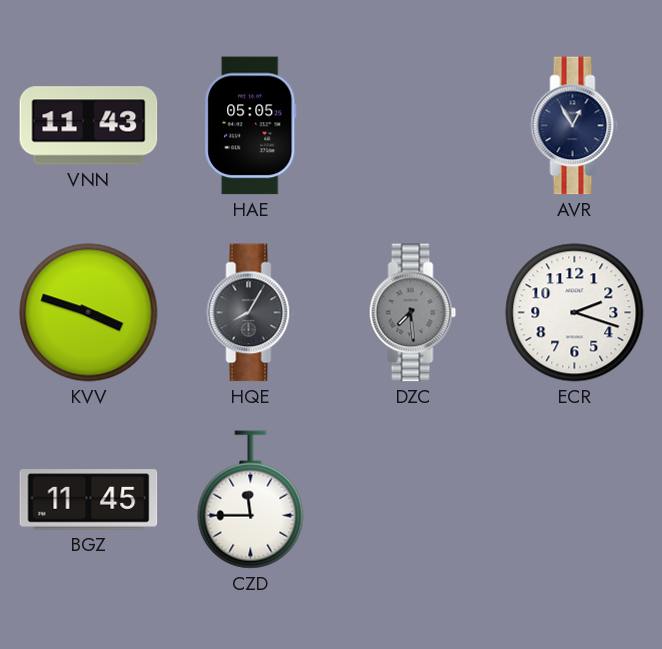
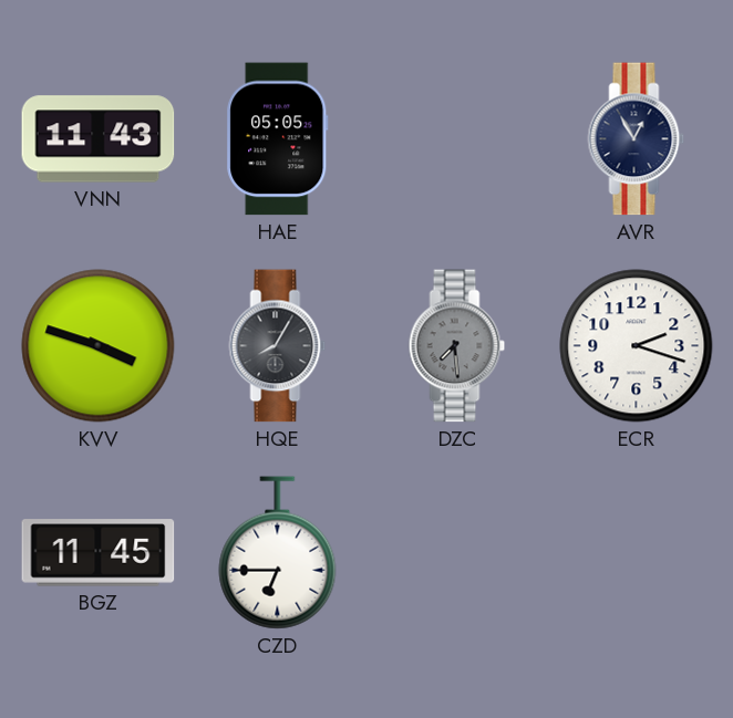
CZD: 11:45 -> 6:45
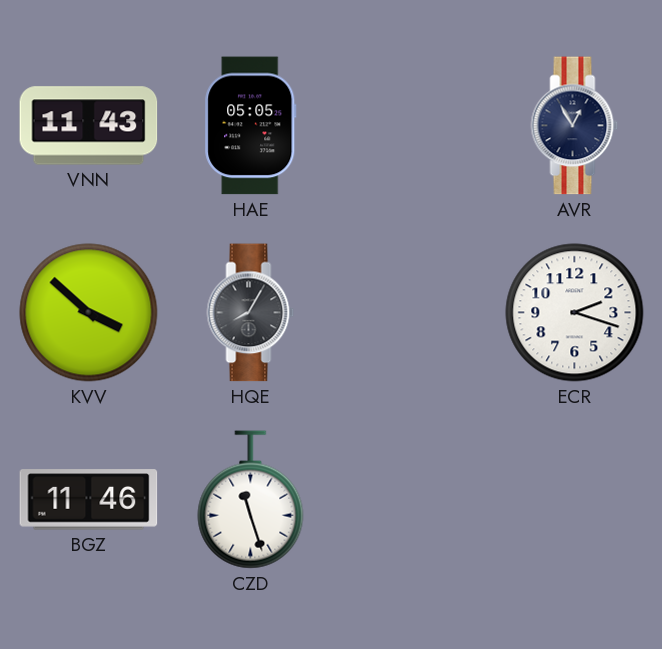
KVV: 3:48 -> 3:52
DZC: 7:29 -> none
BGZ: 11:45 -> 11:46
CZD: 6:45 -> 11:27
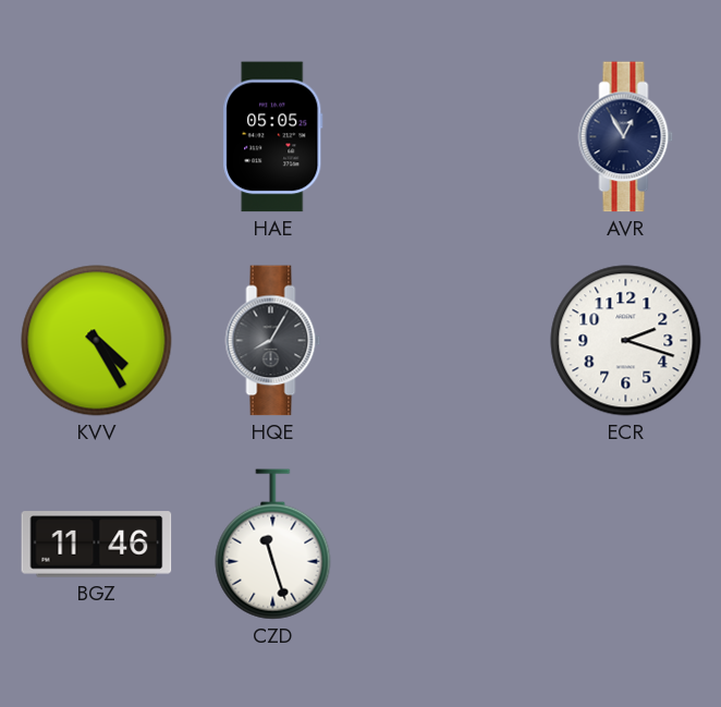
VNN: 11:43 -> none
KVV: 3:52 -> 4:25
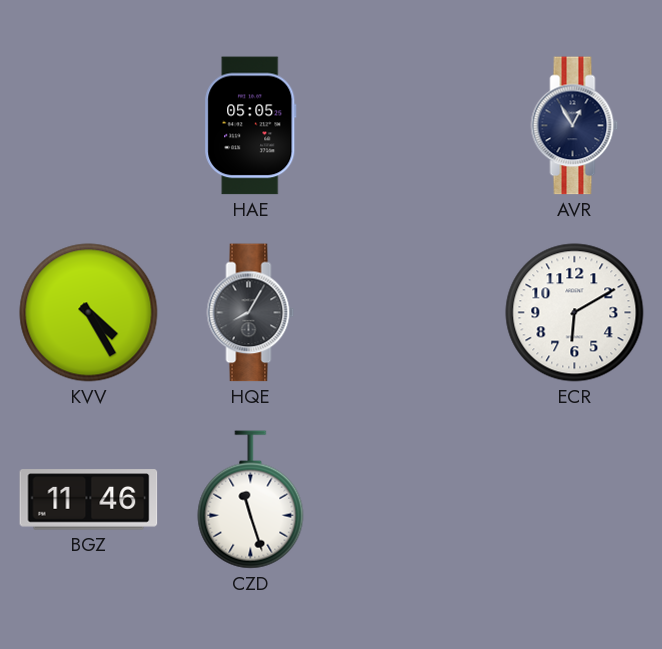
ECR: 2:18 -> 6:10
